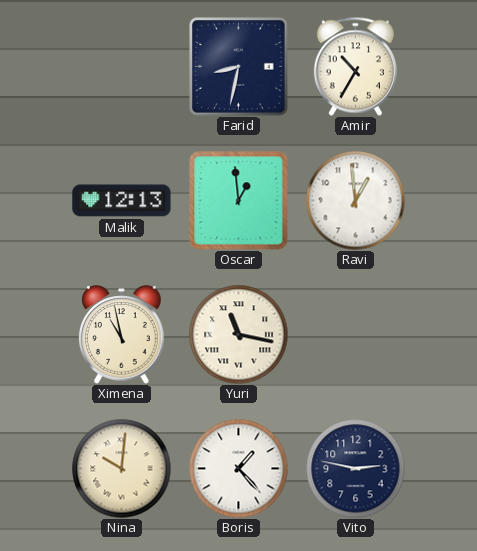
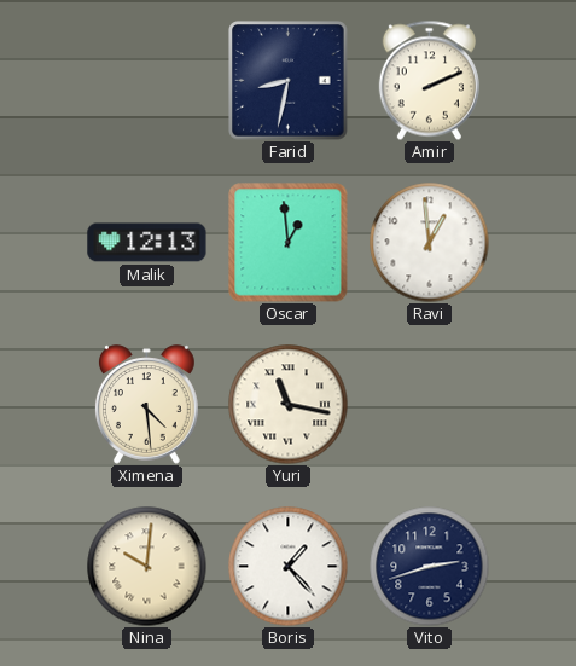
Amir: 10:35 -> 2:11
Ximena: 10:58 -> 4:29
Vito: 2:47 -> 2:42
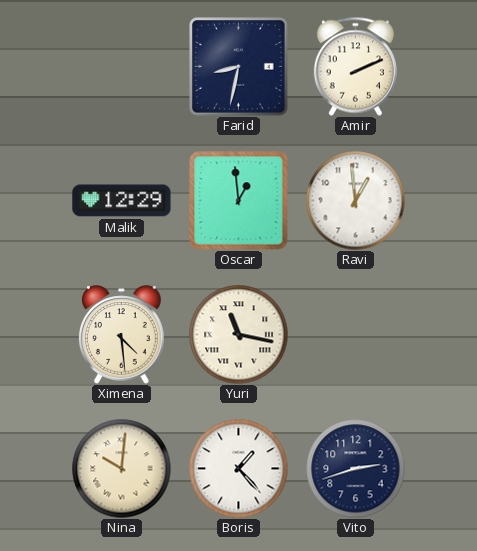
Malik: 12:13 -> 12:29
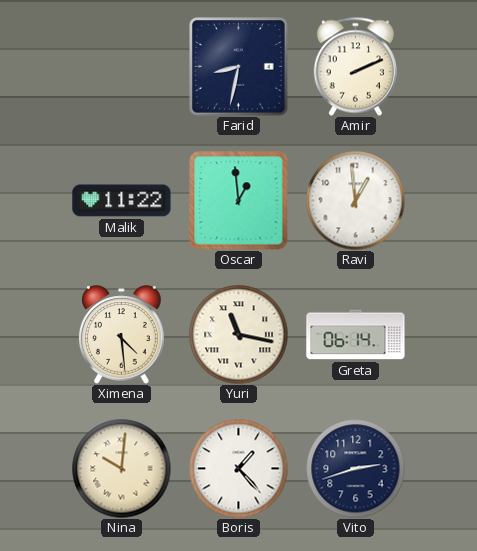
Malik: 12:29 -> 11:22
Greta: none -> 06:14
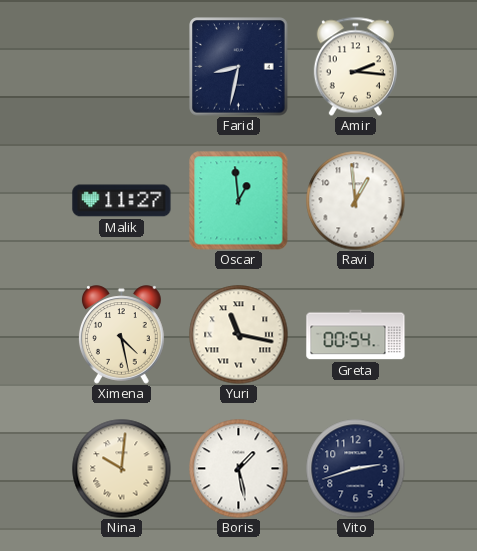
Amir: 2:11 -> 2:16
Malik: 11:22 -> 11:27
Ximena: 4:29 -> 4:28
Greta: 06:14 -> 00:54
Boris: 1:23 -> 1:28
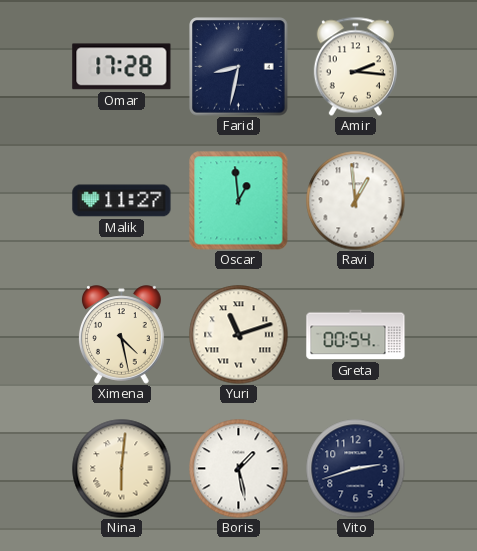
Omar: none -> 17:28
Yuri: 11:17 -> 11:12
Nina: 10:01 -> 6:01
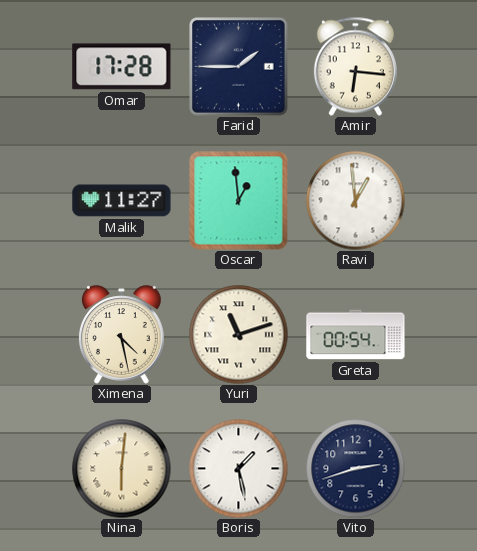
Farid: 8:32 -> 1:45
Amir: 2:16 -> 6:16
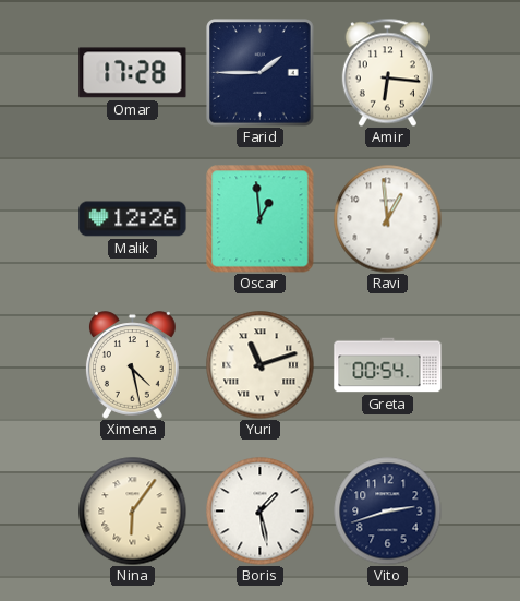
Malik: 11:27 -> 12:26
Nina: 6:01 -> 6:06
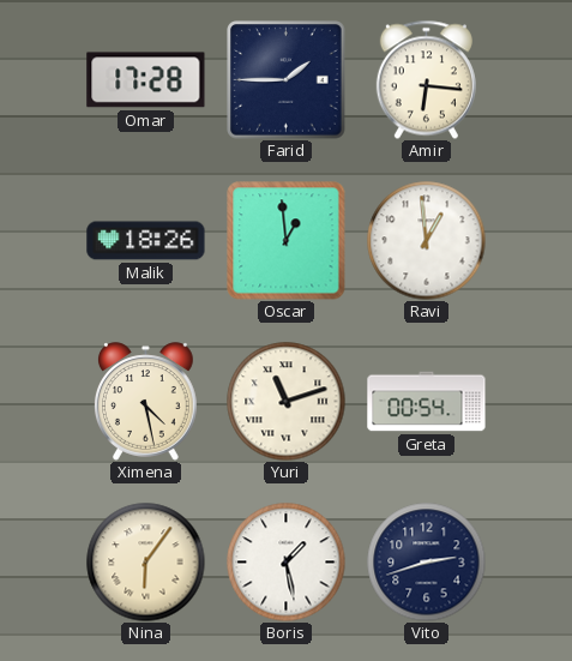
Malik: 12:26 -> 18:26
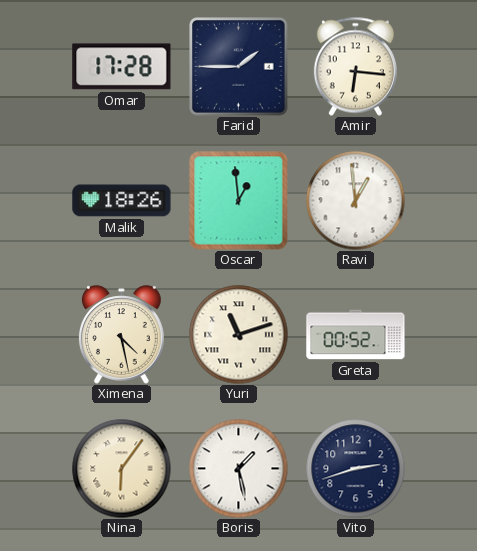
Greta: 00:54 -> 00:52
